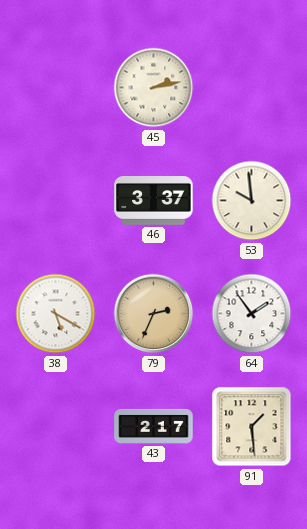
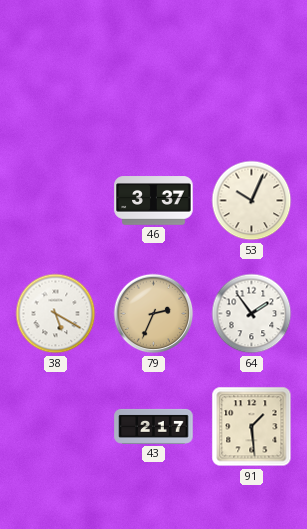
45: 2:13 -> none
53: 9:59 -> 10:04
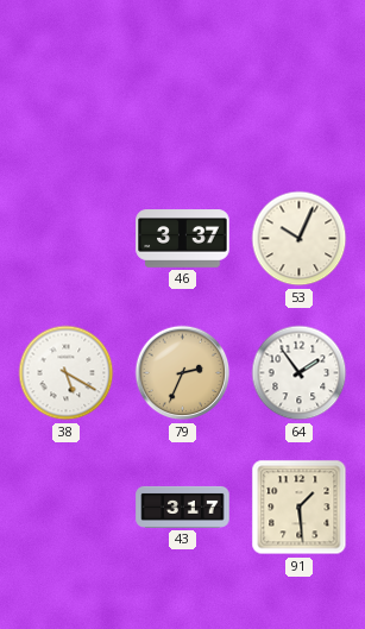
43: 2:17 -> 3:17
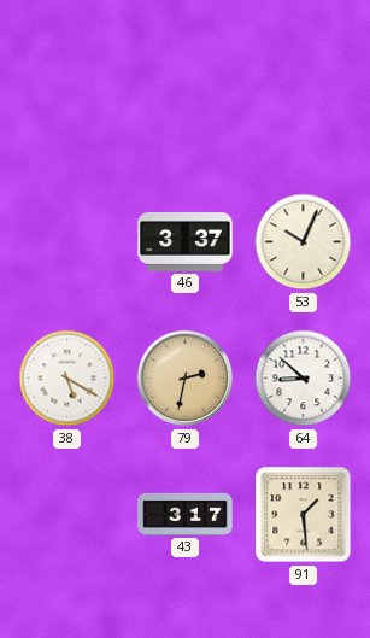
79: 2:34 -> 2:32
64: 1:54 -> 8:52
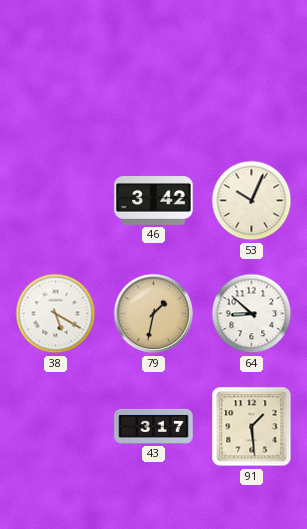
46: 3:37 -> 3:42
79: 2:32 -> 1:32
